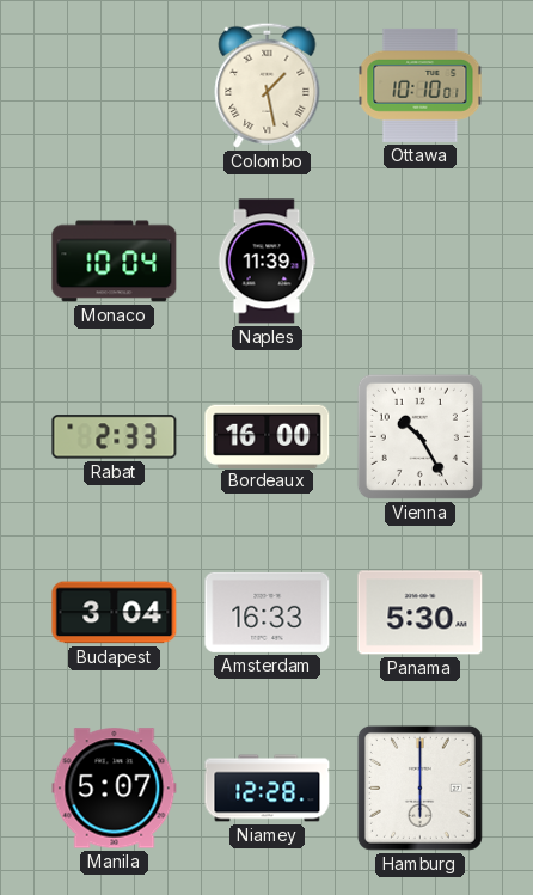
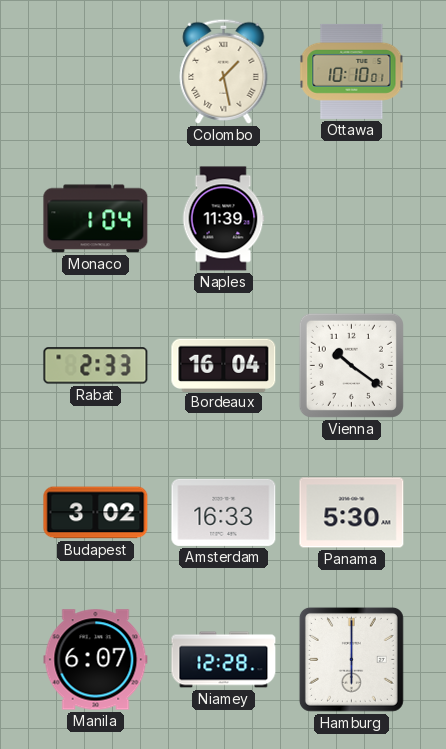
Monaco: 10:04 -> 1:04
Bordeaux: 16:00 -> 16:04
Vienna: 10:25 -> 10:21
Budapest: 3:04 -> 3:02
Manila: 5:07 -> 6:07
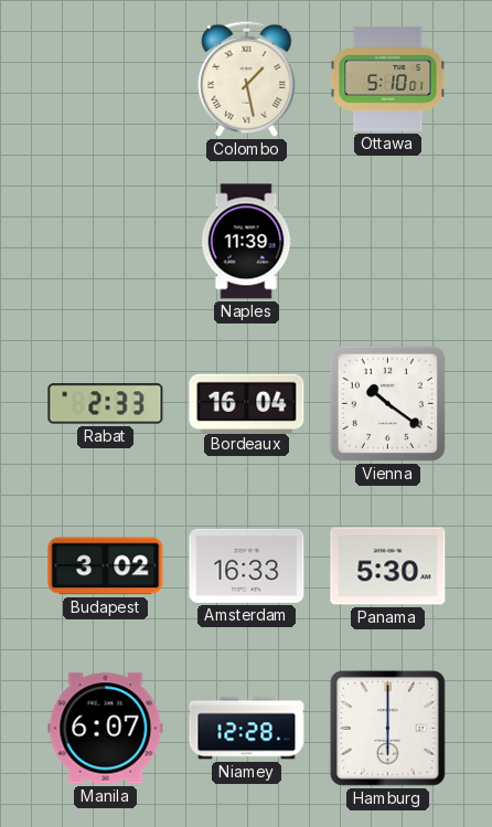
Ottawa: 10:10 -> 5:10
Monaco: 1:04 -> none
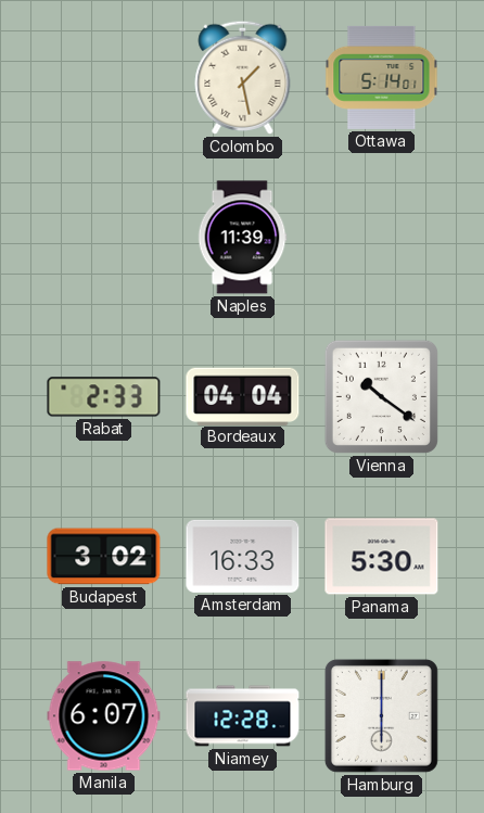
Ottawa: 5:10 -> 5:14
Bordeaux: 16:04 -> 04:04
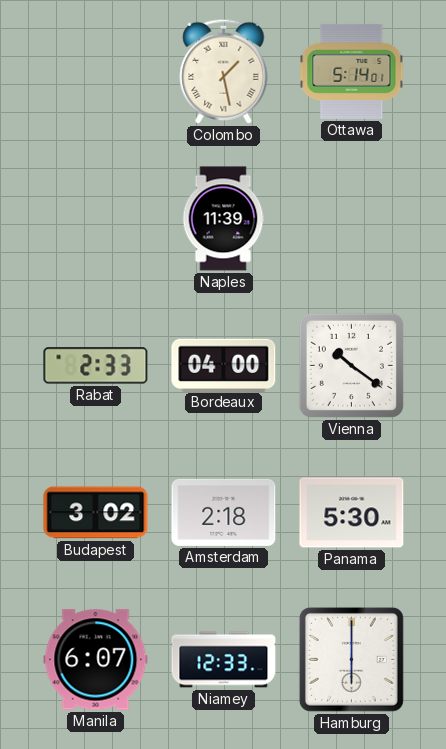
Bordeaux: 04:04 -> 04:00
Amsterdam: 16:33 -> 2:18
Niamey: 12:28 -> 12:33
